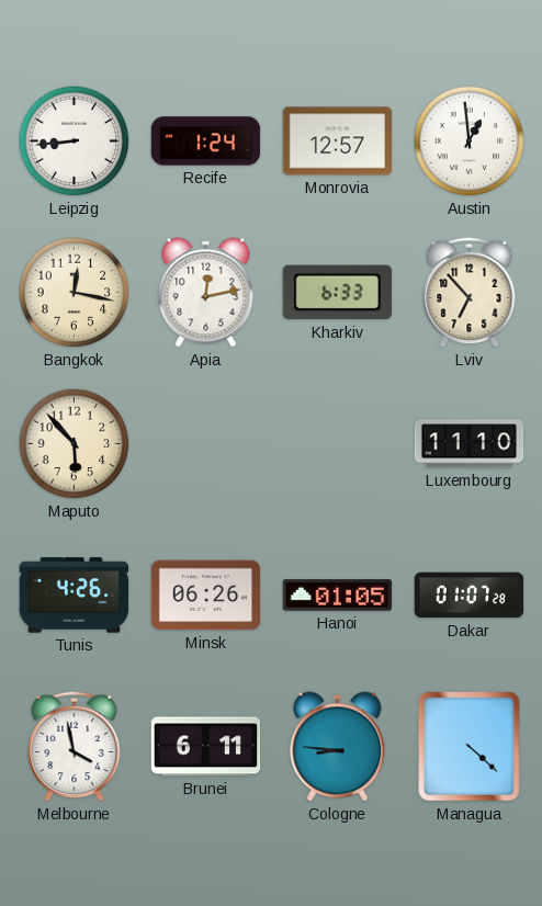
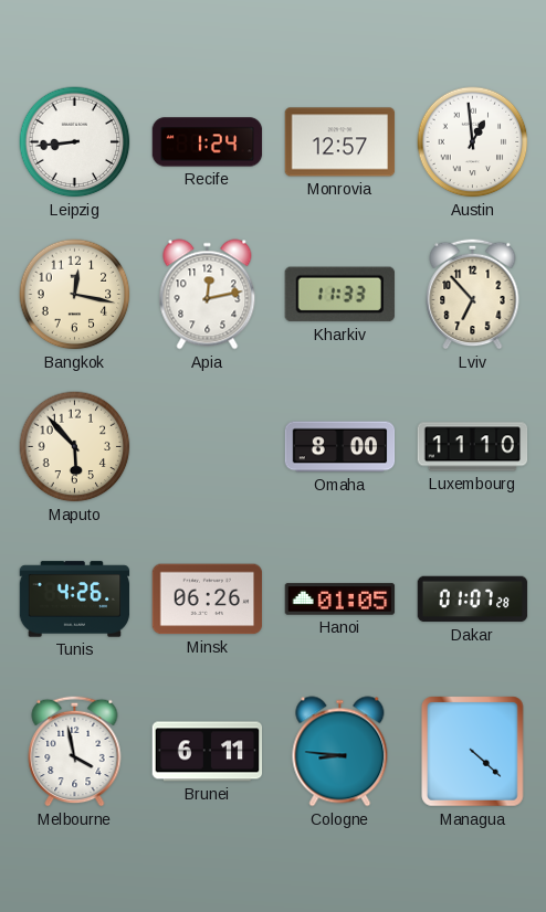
Kharkiv: 6:33 -> 11:33
Omaha: none -> 8:00
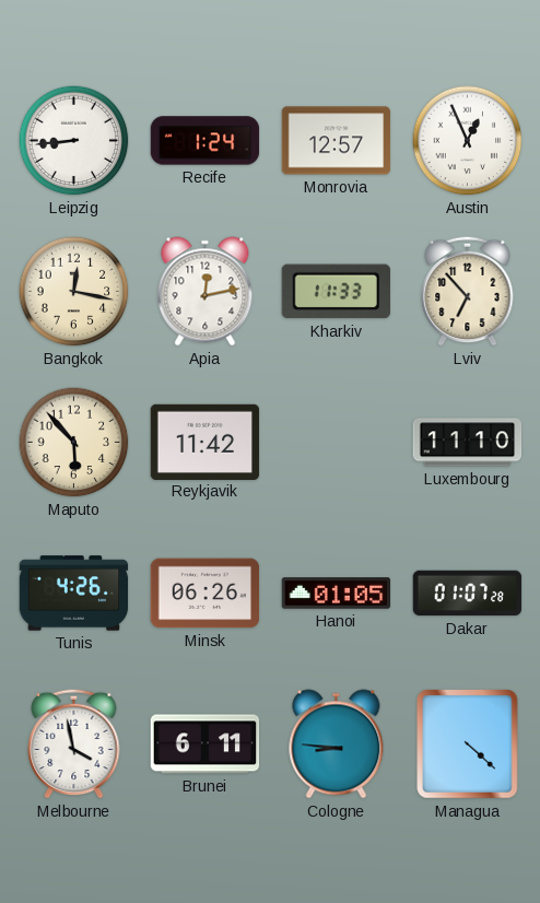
Austin: 12:59 -> 12:56
Reykjavik: none -> 11:42
Omaha: 8:00 -> none
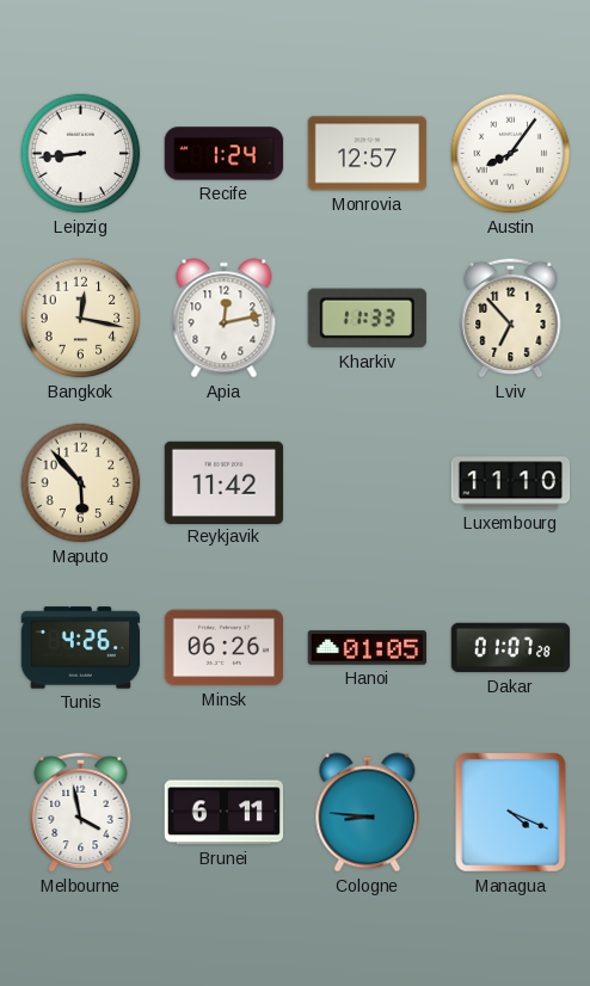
Austin: 12:56 -> 8:06
Managua: 4:22 -> 4:19
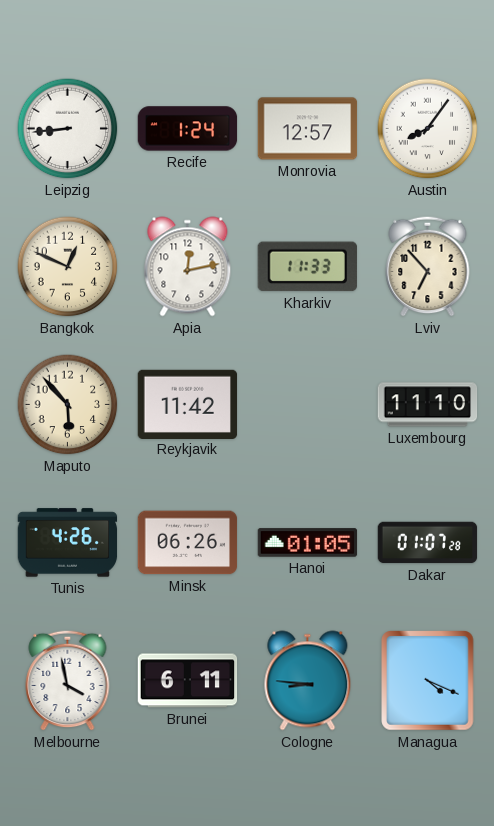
Bangkok: 12:17 -> 12:49
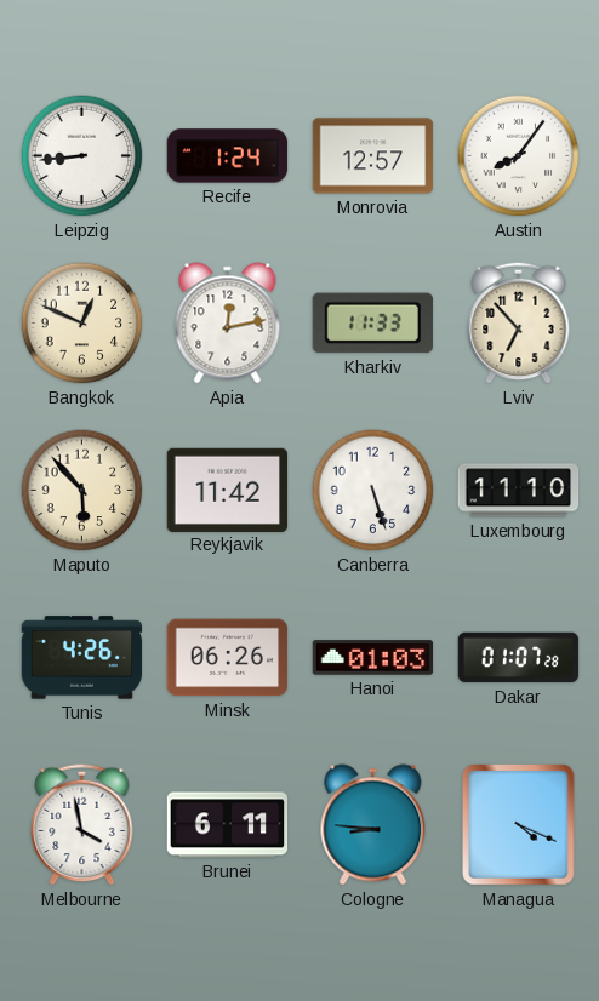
Canberra: none -> 5:27
Hanoi: 01:05 -> 01:03
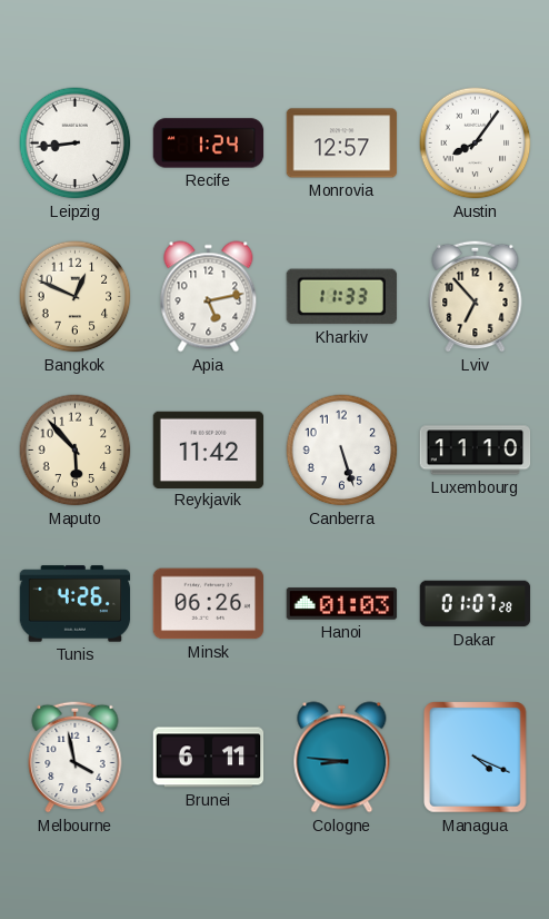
Apia: 12:13 -> 5:13
